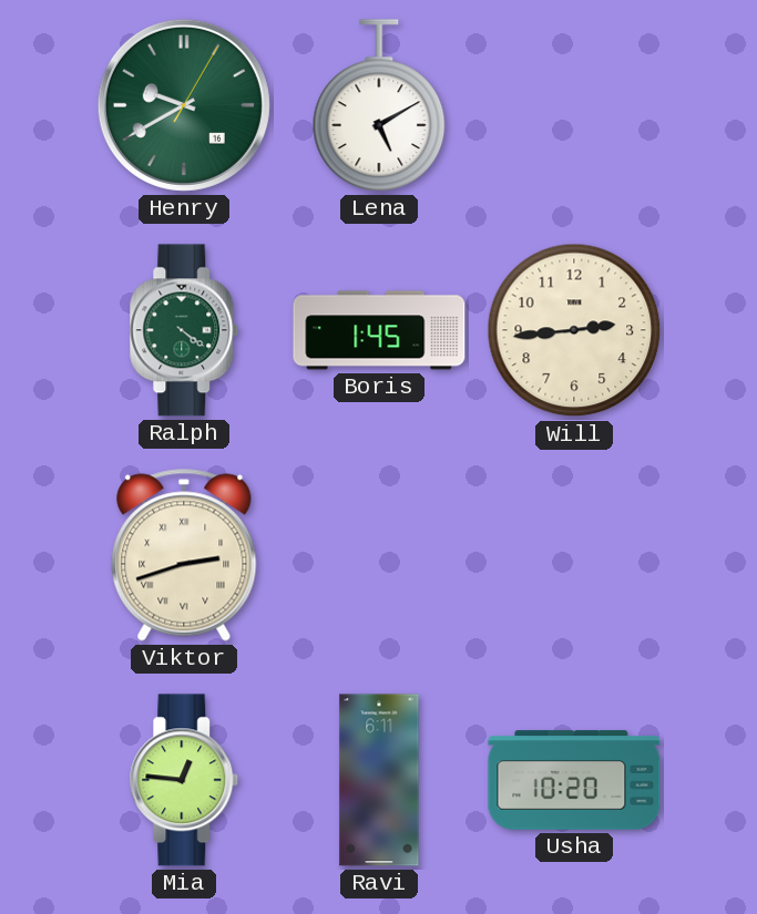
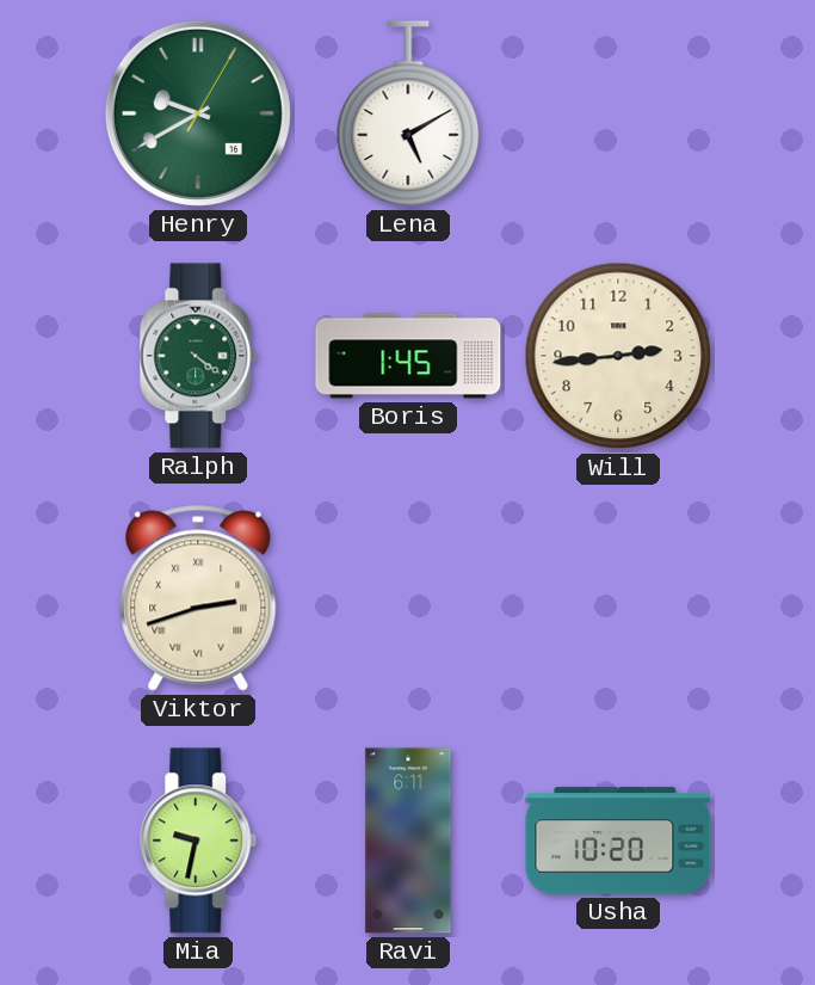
Mia: 12:46 -> 9:32
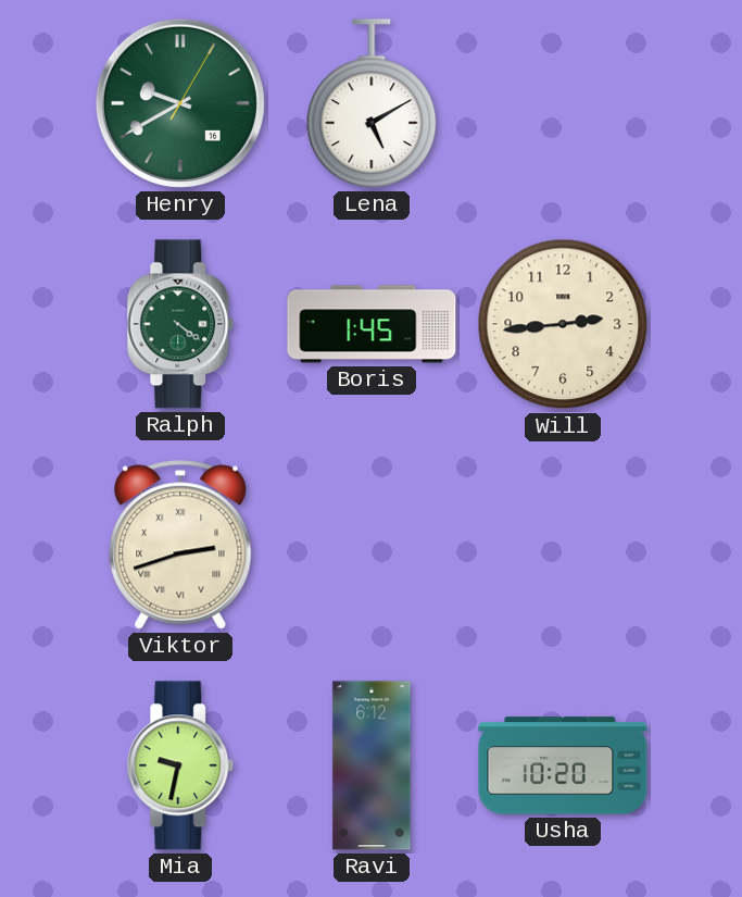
Ravi: 6:11 -> 6:12
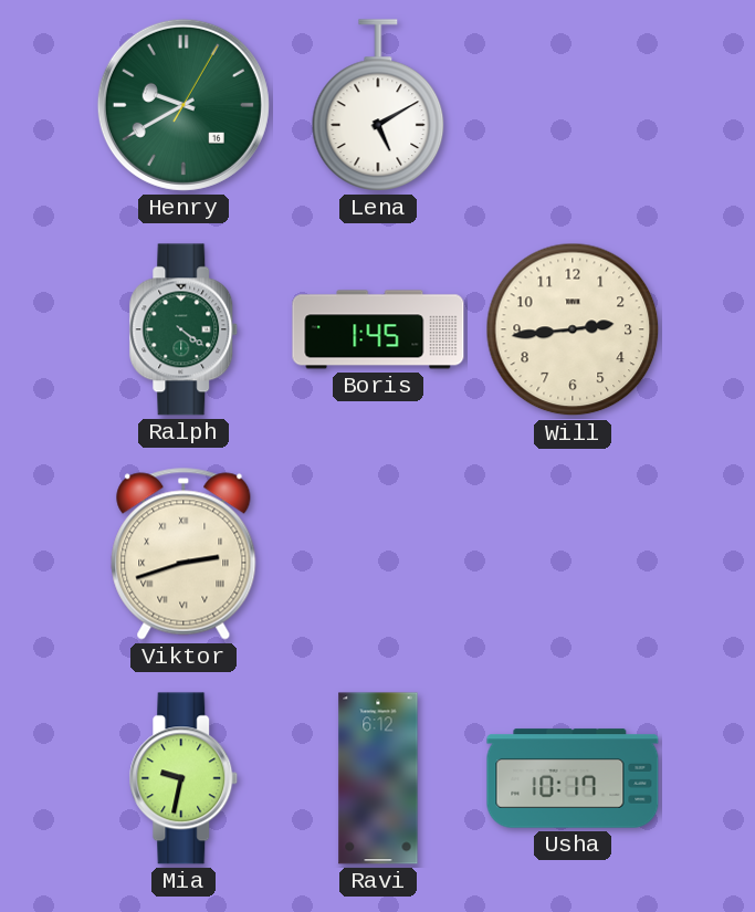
Usha: 10:20 -> 10:17
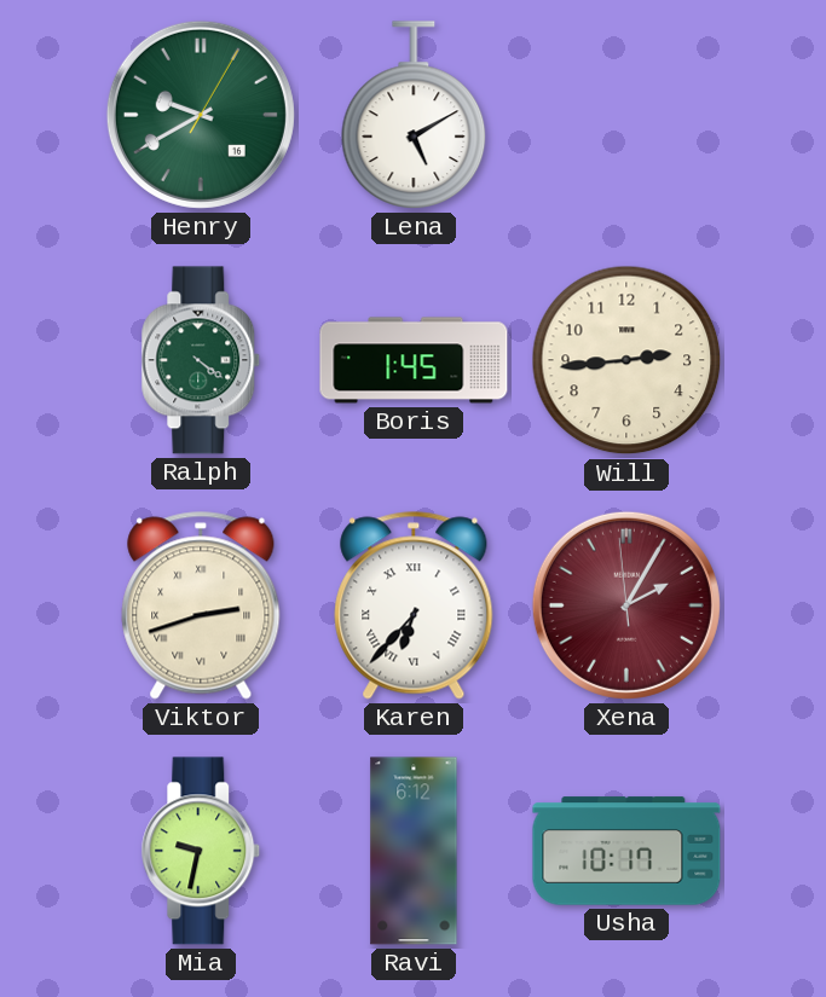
Karen: none -> 6:37
Xena: none -> 2:04
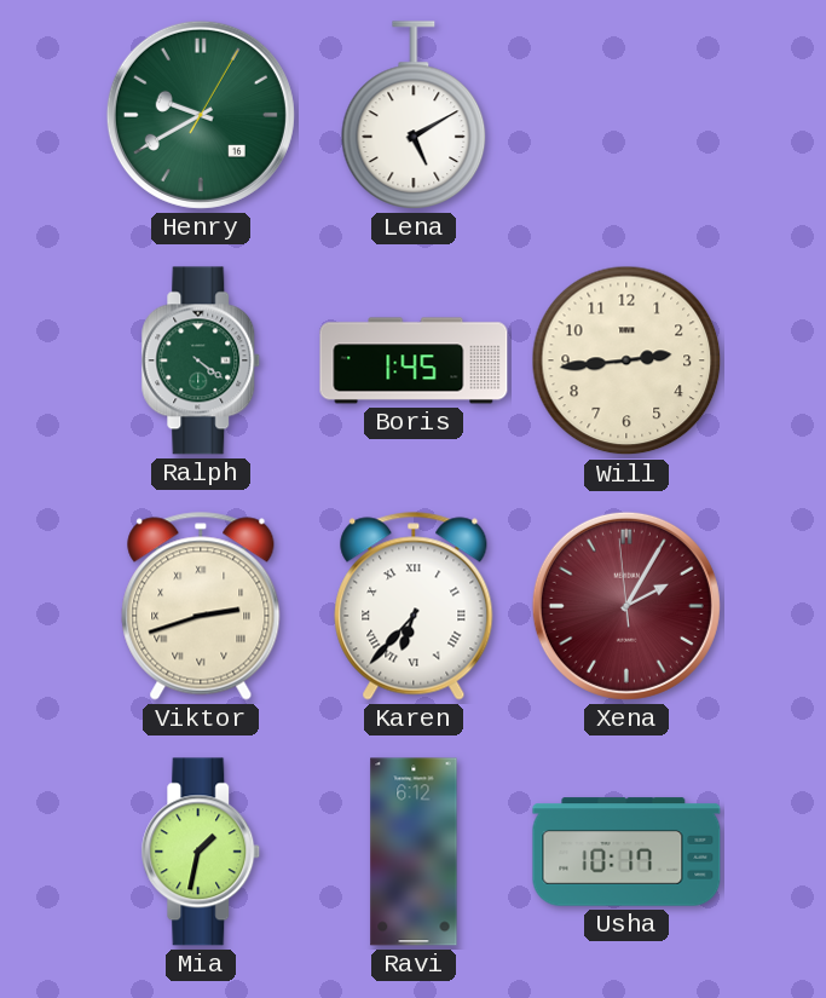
Mia: 9:32 -> 1:32
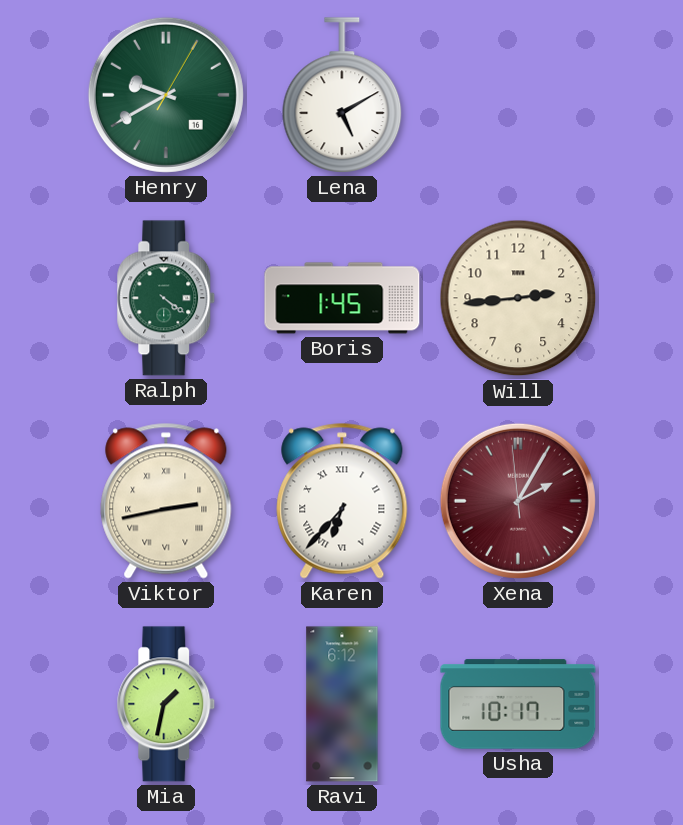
Viktor: 2:42 -> 2:43
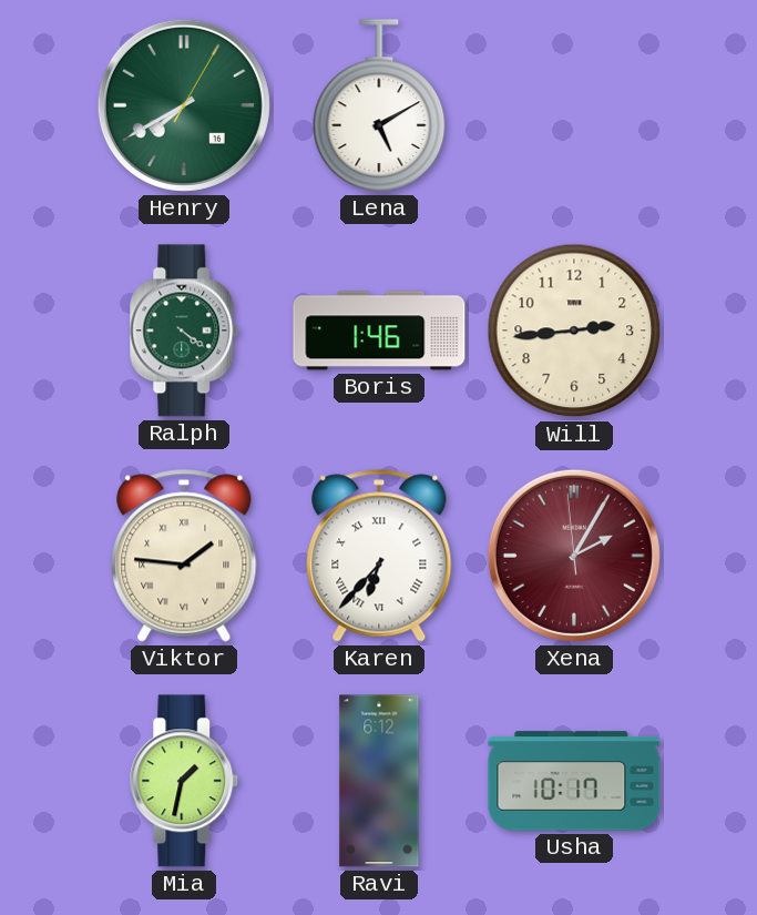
Henry: 9:40 -> 7:40
Boris: 1:45 -> 1:46
Viktor: 2:43 -> 1:46
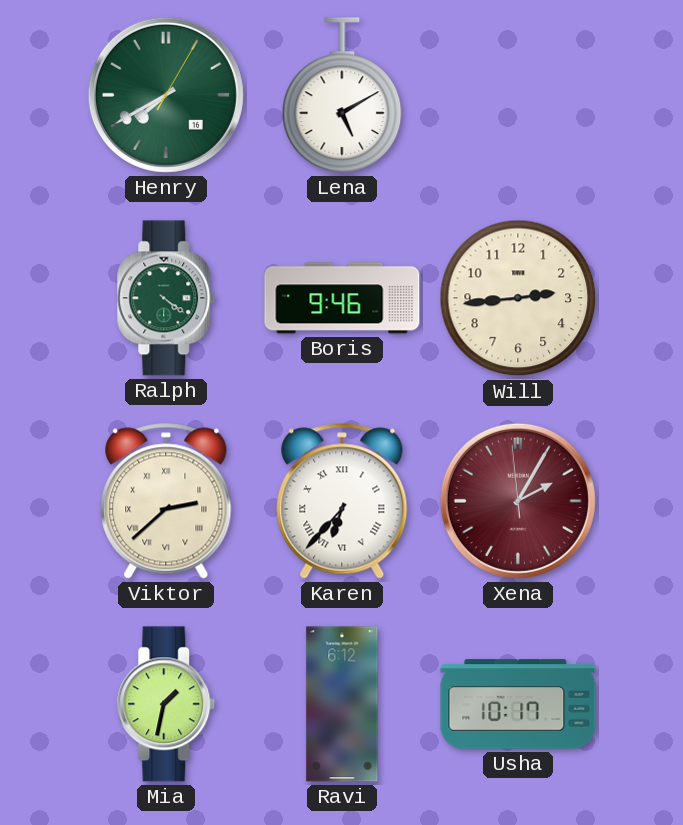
Boris: 1:46 -> 9:46
Viktor: 1:46 -> 2:38
